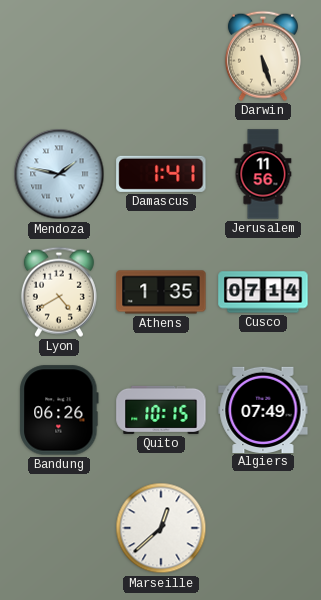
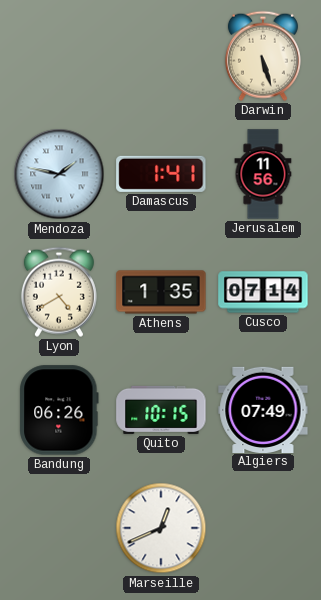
Marseille: 12:38 -> 12:41
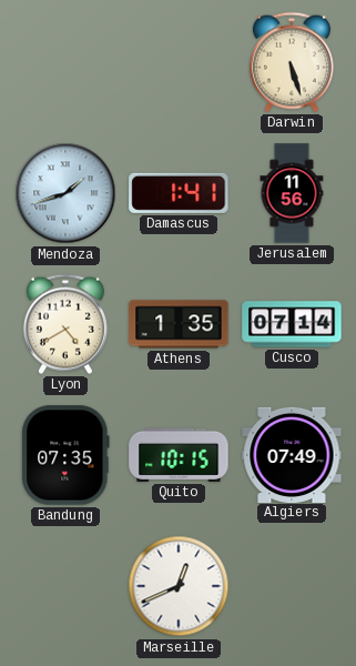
Mendoza: 1:47 -> 1:42
Bandung: 06:26 -> 07:35
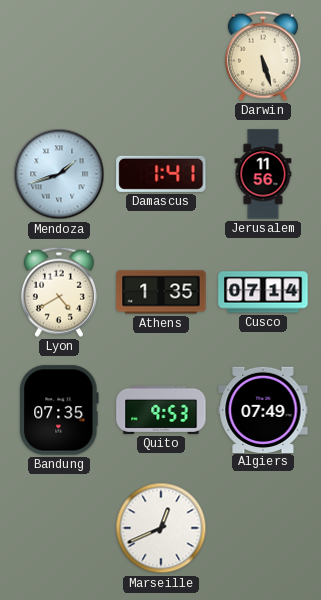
Quito: 10:15 -> 9:53
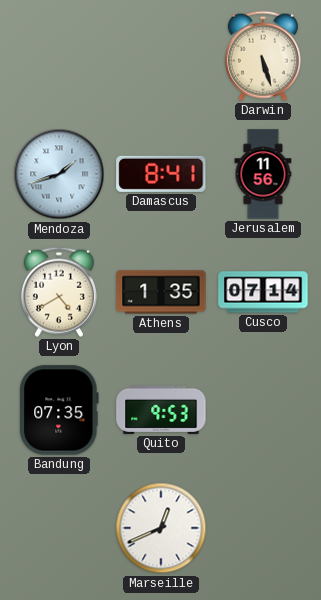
Damascus: 1:41 -> 8:41
Algiers: 07:49 -> none
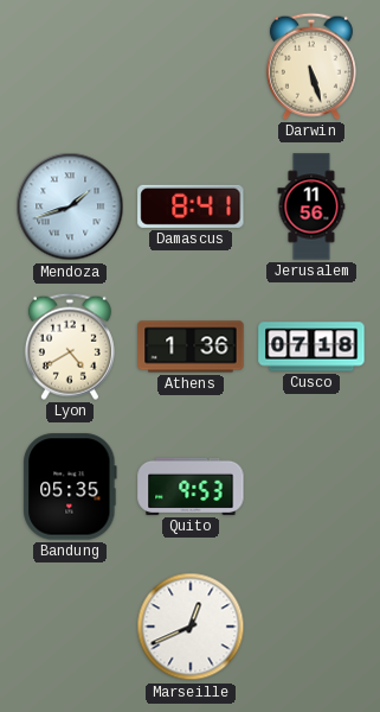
Athens: 1:35 -> 1:36
Cusco: 07:14 -> 07:18
Bandung: 07:35 -> 05:35
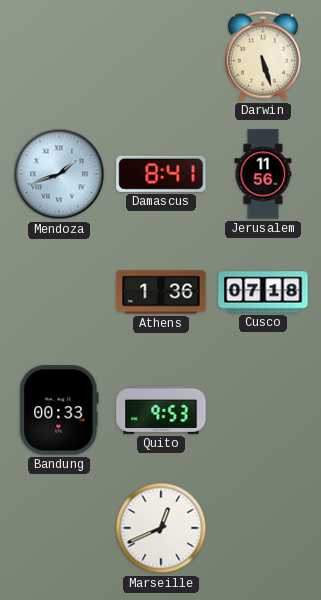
Lyon: 4:40 -> none
Bandung: 05:35 -> 00:33
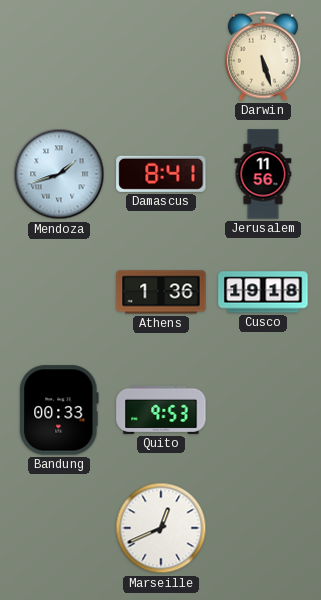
Cusco: 07:18 -> 19:18
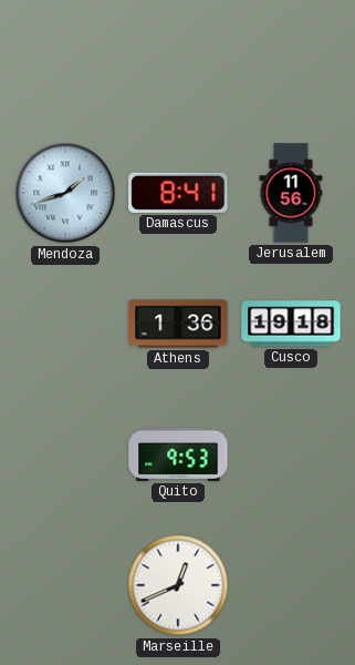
Darwin: 5:27 -> none
Bandung: 00:33 -> none
